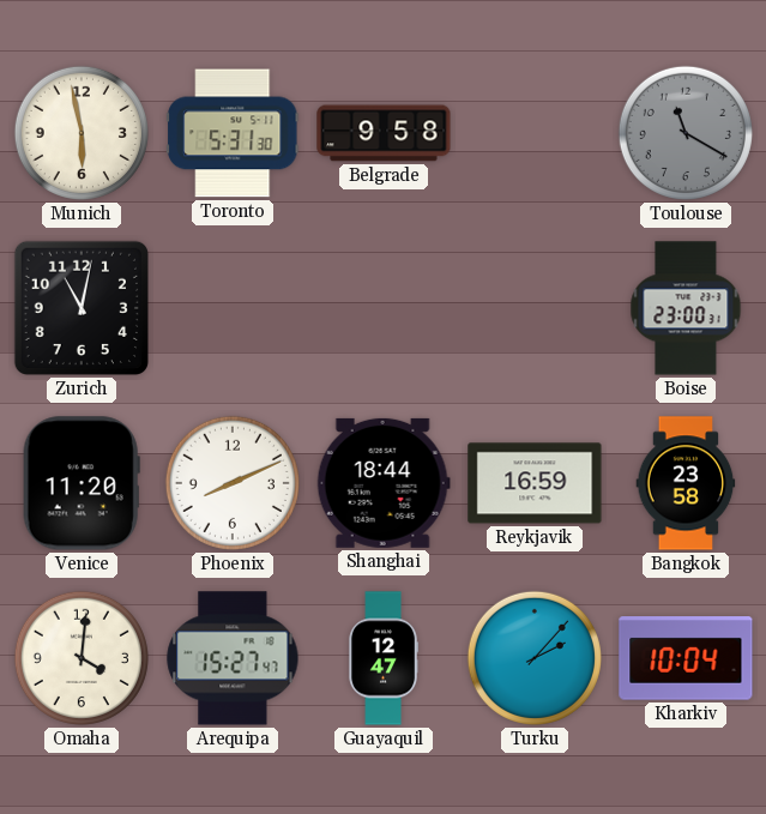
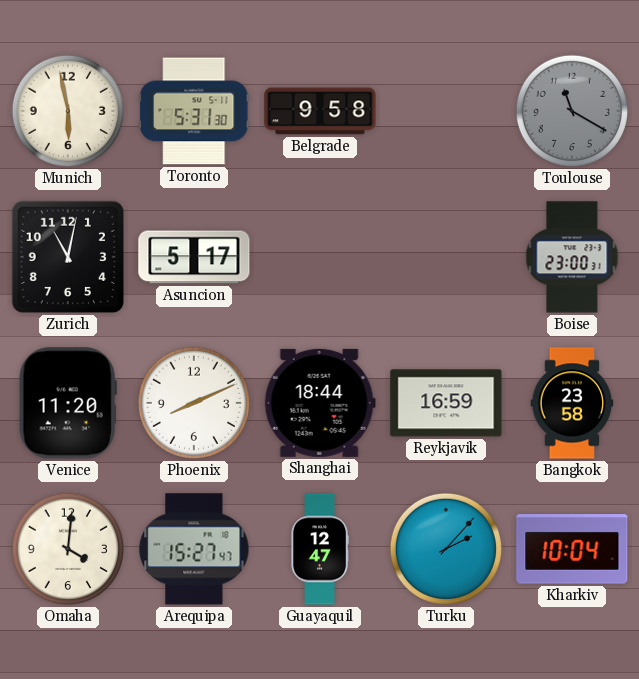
Asuncion: none -> 5:17
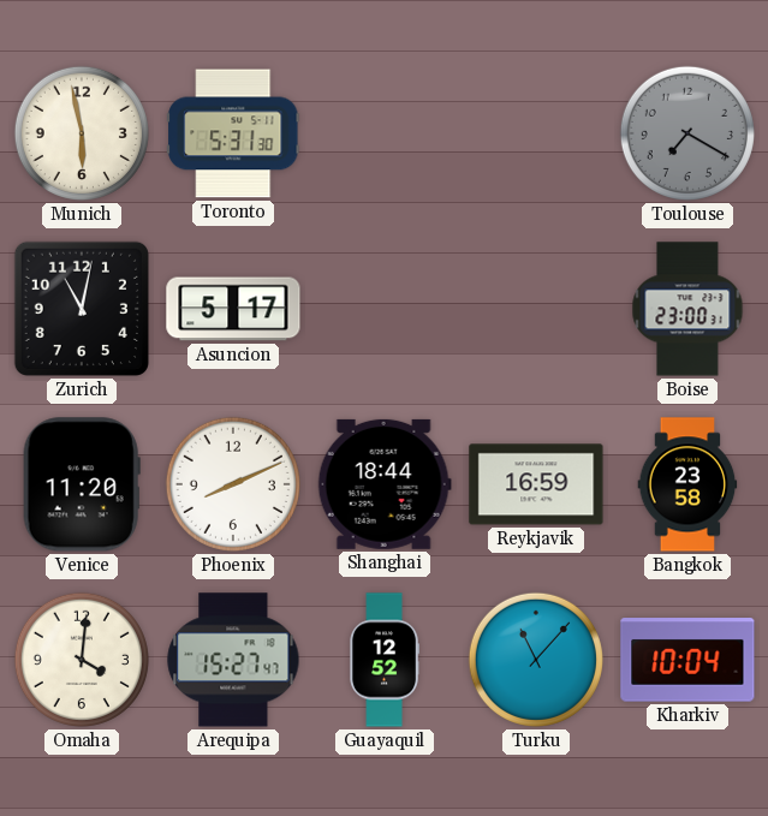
Belgrade: 9:58 -> none
Toulouse: 11:20 -> 7:20
Guayaquil: 12:47 -> 12:52
Turku: 2:07 -> 11:07
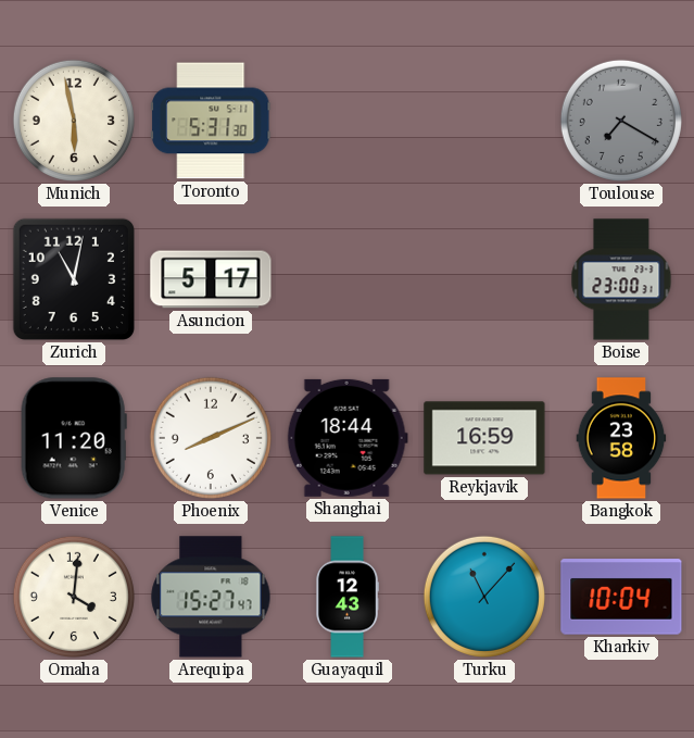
Guayaquil: 12:52 -> 12:43
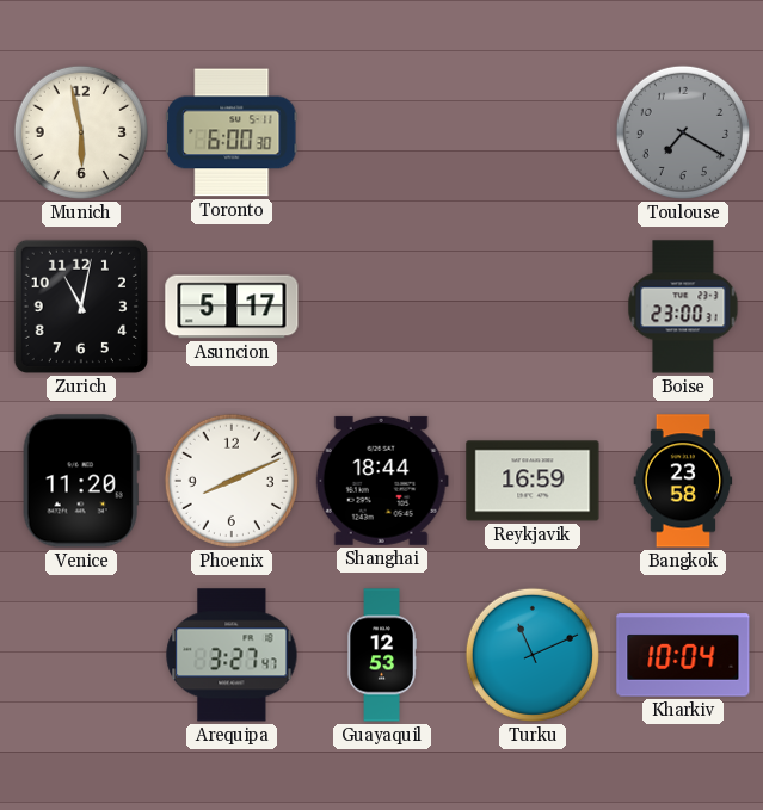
Toronto: 5:31 -> 6:00
Omaha: 4:01 -> none
Arequipa: 15:27 -> 3:27
Guayaquil: 12:43 -> 12:53
Turku: 11:07 -> 11:11
